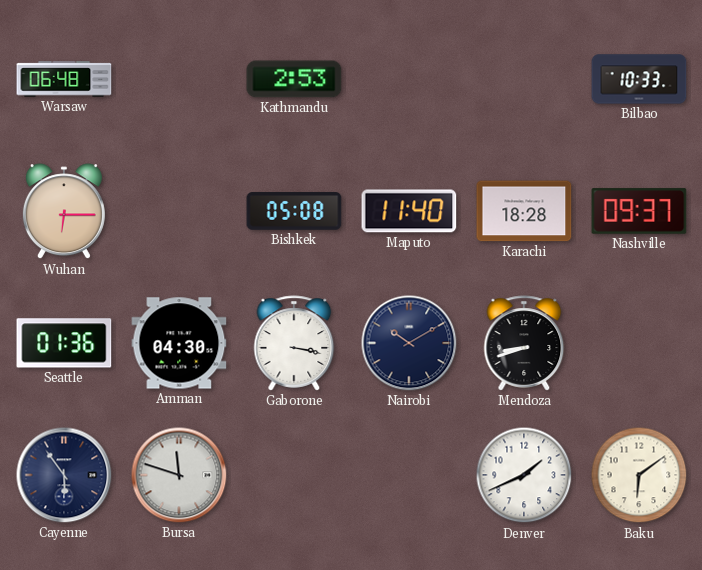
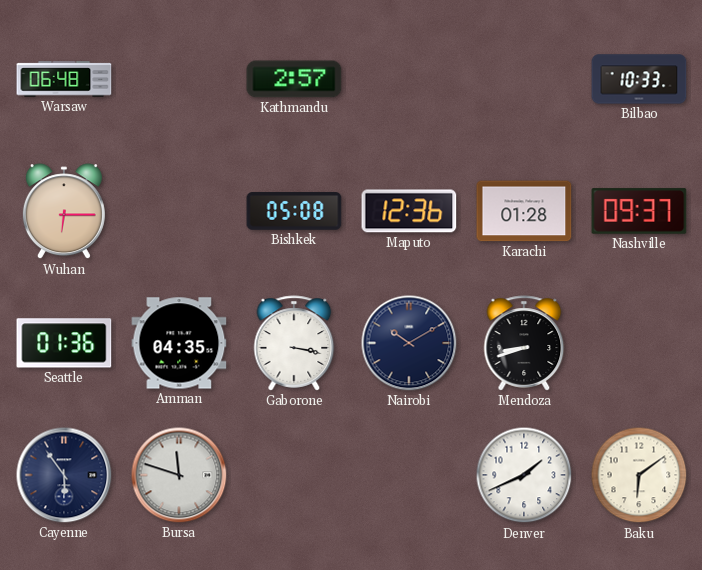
Kathmandu: 2:53 -> 2:57
Maputo: 11:40 -> 12:36
Karachi: 18:28 -> 01:28
Amman: 04:30 -> 04:35
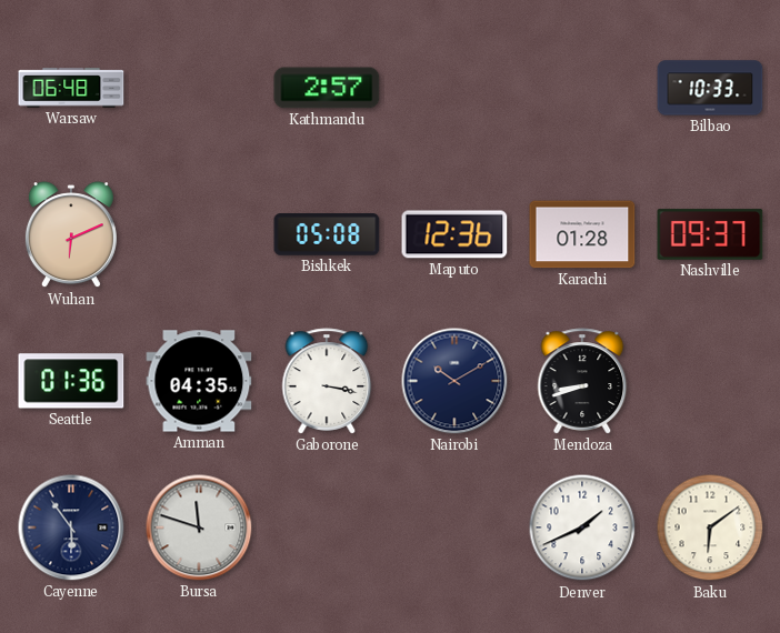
Wuhan: 6:15 -> 6:11
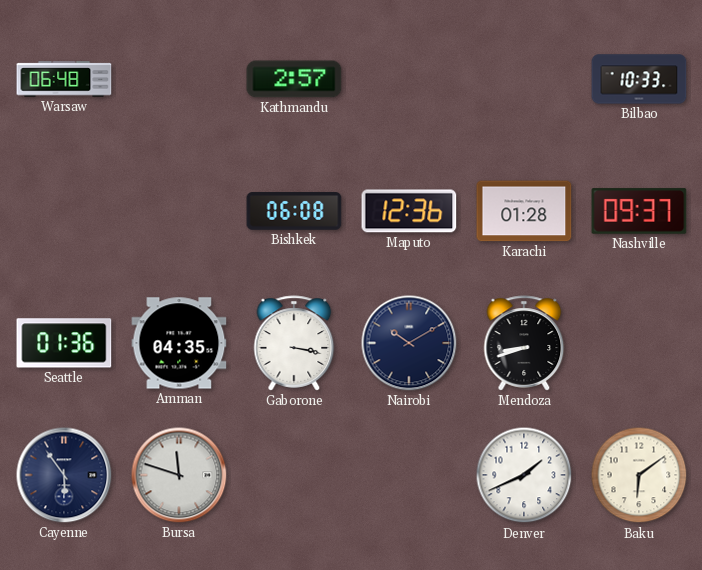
Wuhan: 6:11 -> none
Bishkek: 05:08 -> 06:08
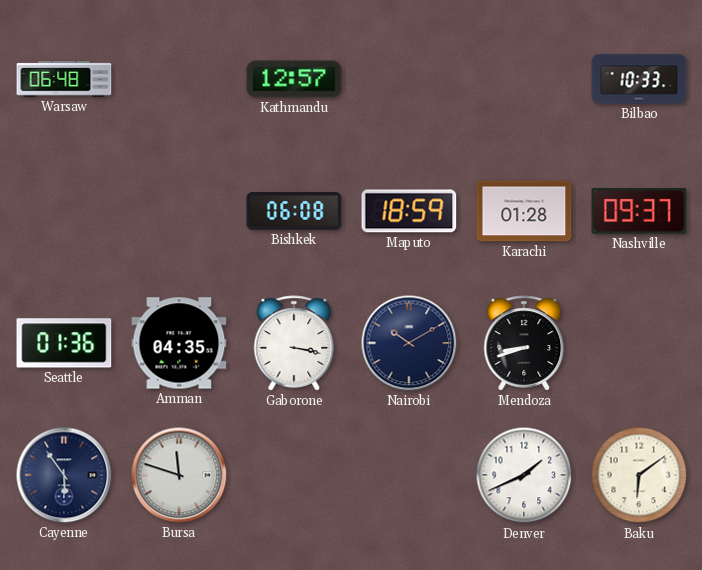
Kathmandu: 2:57 -> 12:57
Maputo: 12:36 -> 18:59
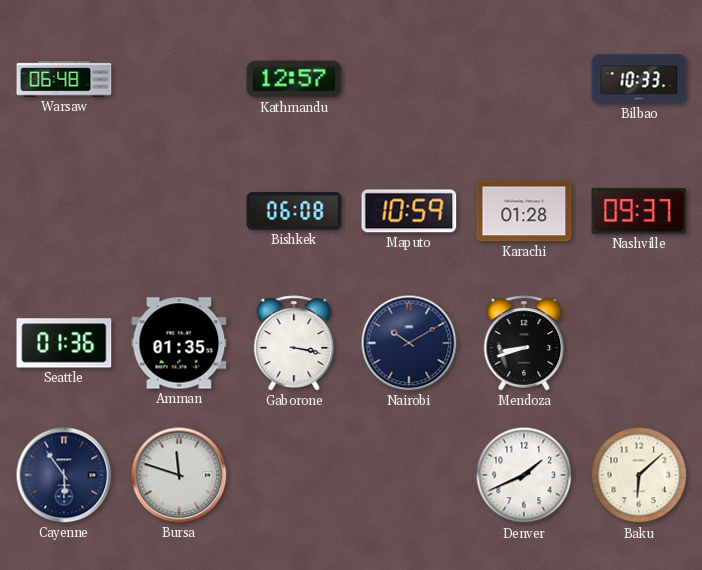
Maputo: 18:59 -> 10:59
Amman: 04:35 -> 01:35
Baku: 6:09 -> 6:08
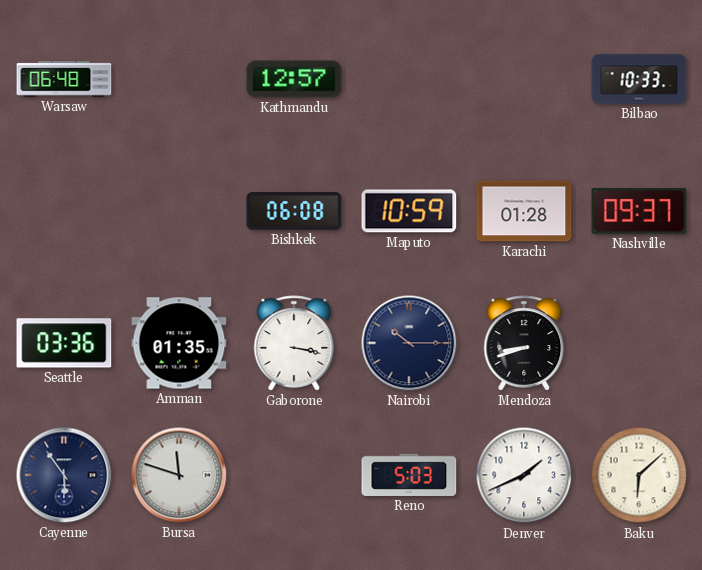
Seattle: 01:36 -> 03:36
Nairobi: 10:10 -> 10:15
Reno: none -> 5:03
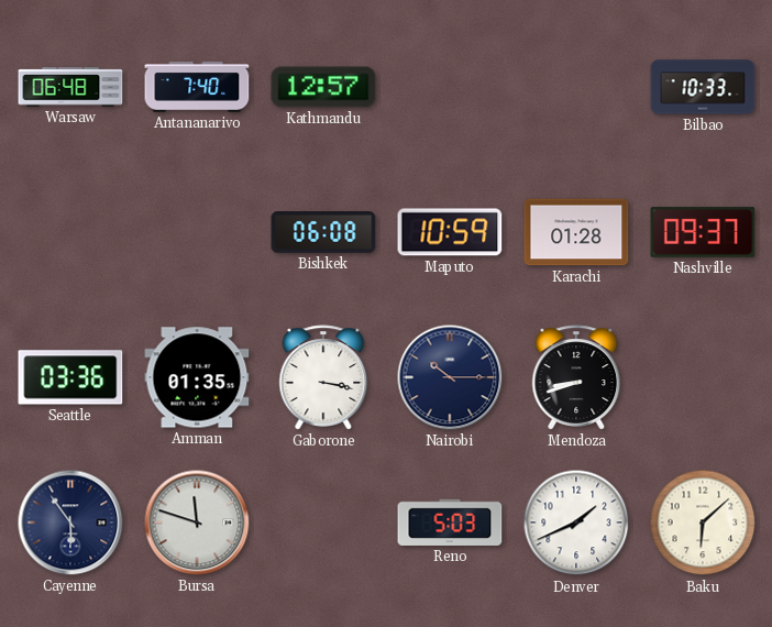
Antananarivo: none -> 7:40
